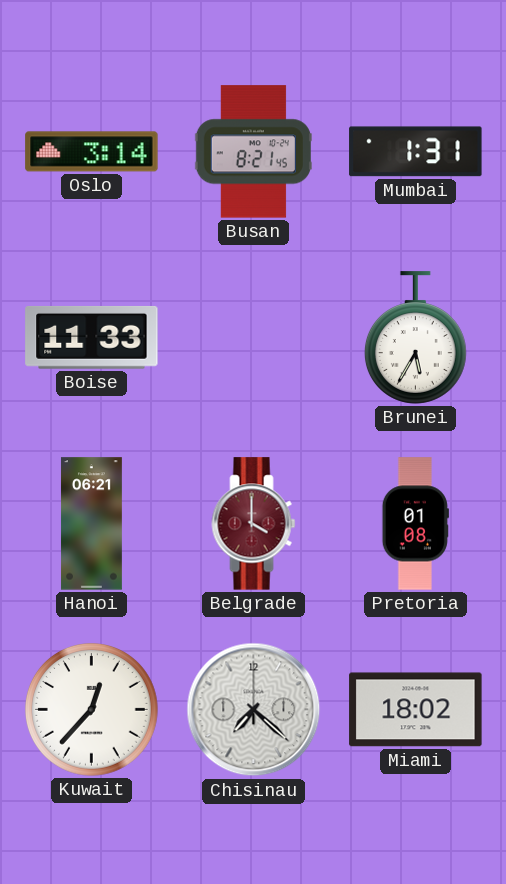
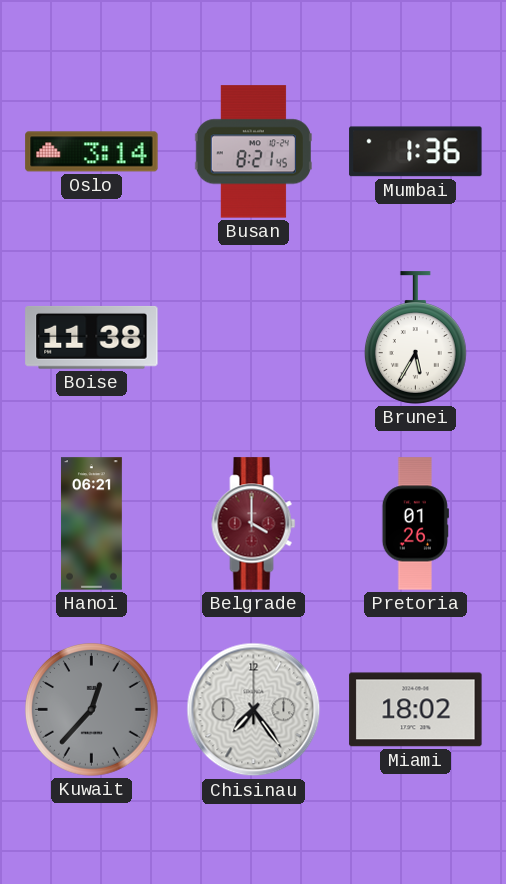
Mumbai: 1:31 -> 1:36
Boise: 11:33 -> 11:38
Pretoria: 01:08 -> 01:26
Kuwait dial: white -> grey
Chisinau: 7:22 -> 7:24
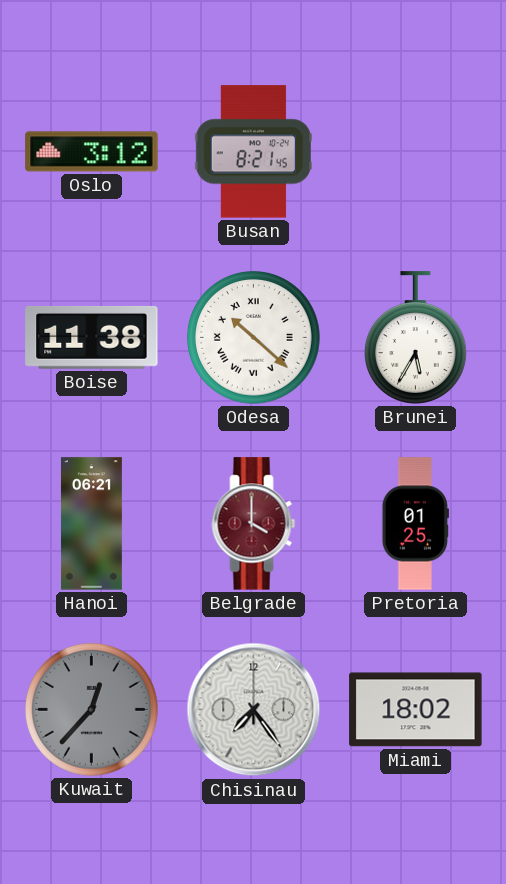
Oslo: 3:14 -> 3:12
Mumbai: 1:36 -> none
Odesa: none -> 10:22
Pretoria: 01:26 -> 01:25
